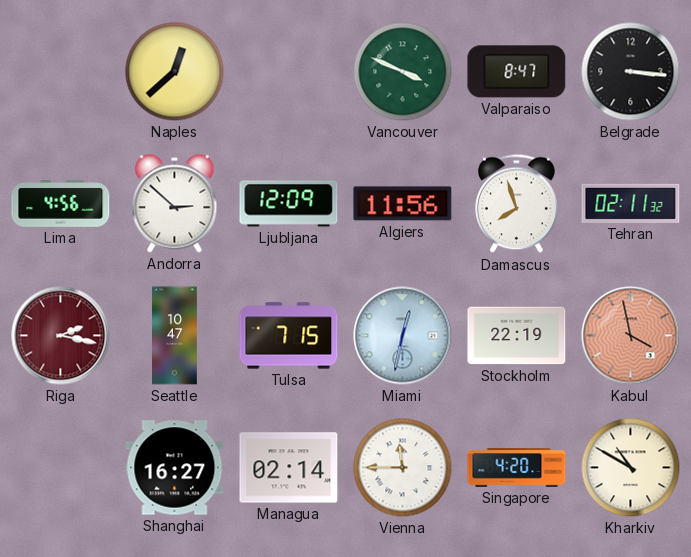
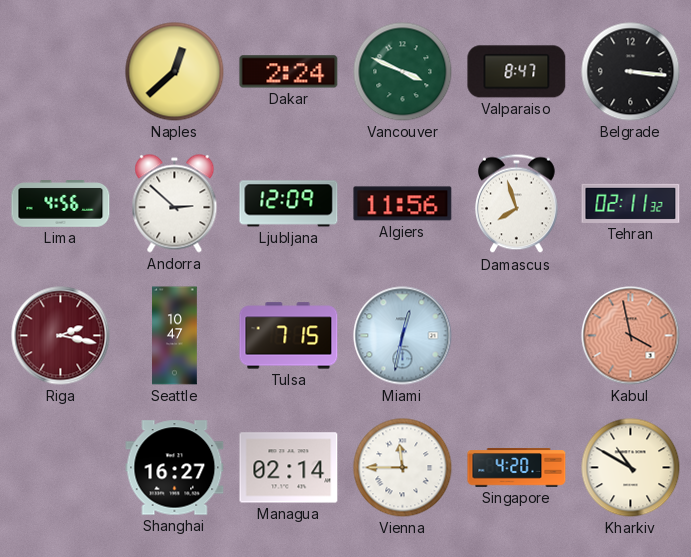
Dakar: none -> 2:24
Stockholm: 22:19 -> none
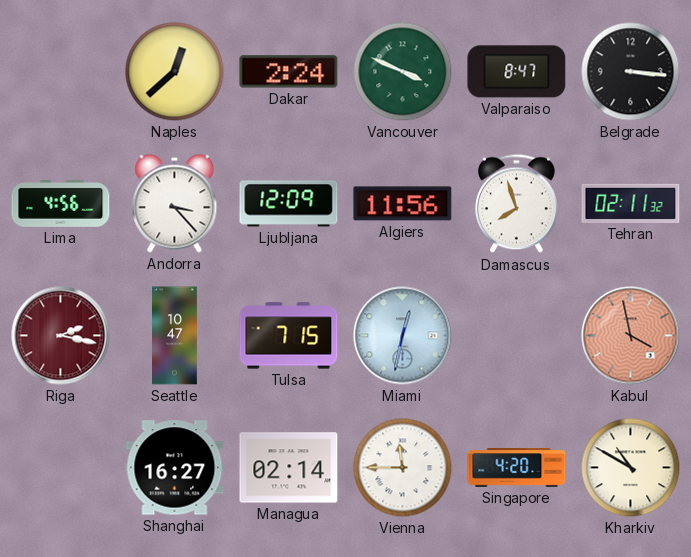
Andorra: 2:52 -> 3:23
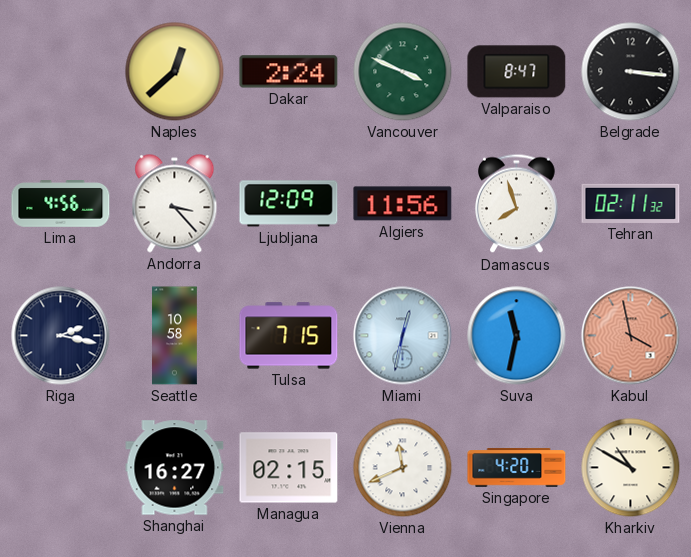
Riga dial: burgundy -> navy
Seattle: 10:47 -> 10:58
Suva: none -> 11:32
Managua: 02:14 -> 02:15
Vienna: 11:45 -> 11:41
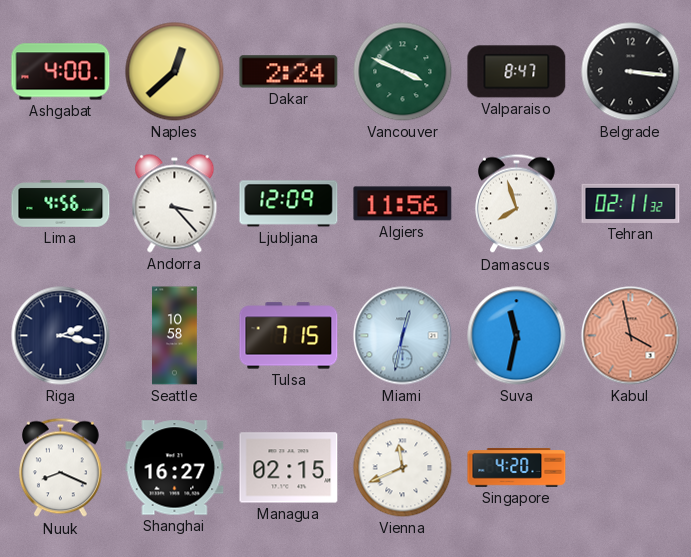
Ashgabat: none -> 4:00
Nuuk: none -> 8:19
Kharkiv: 10:50 -> none
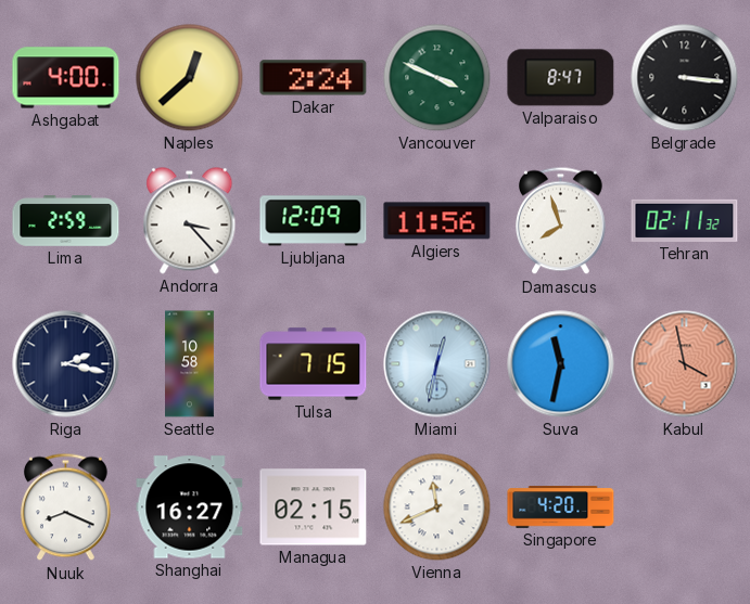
Lima: 4:56 -> 2:59
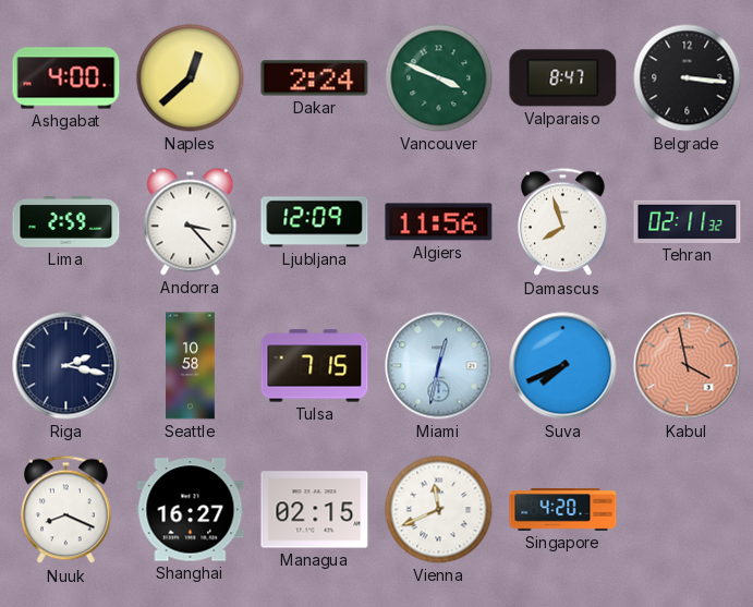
Suva: 11:32 -> 7:41
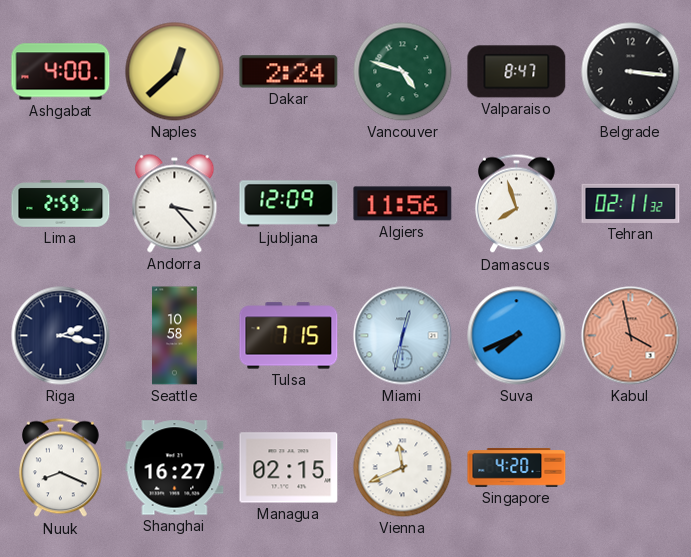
Vancouver: 3:49 -> 4:48
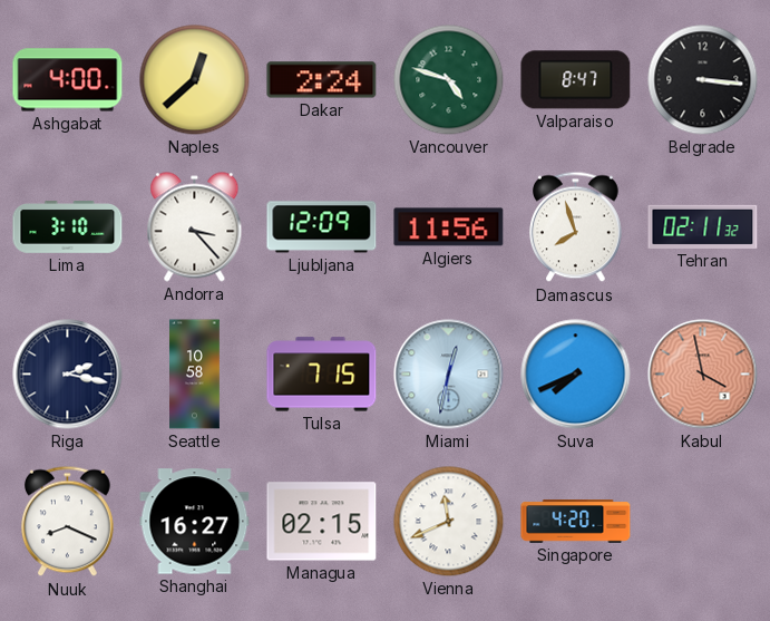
Lima: 2:59 -> 3:10
